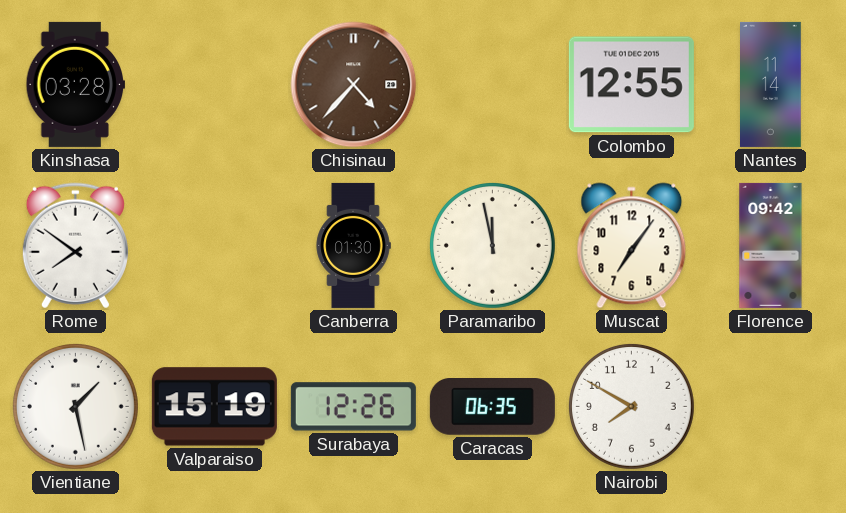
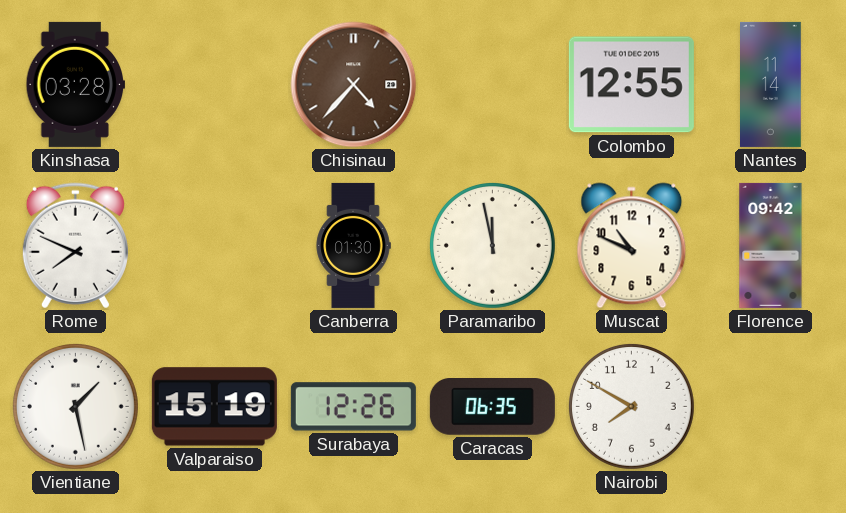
Rome: 7:51 -> 7:49
Muscat: 7:06 -> 10:49
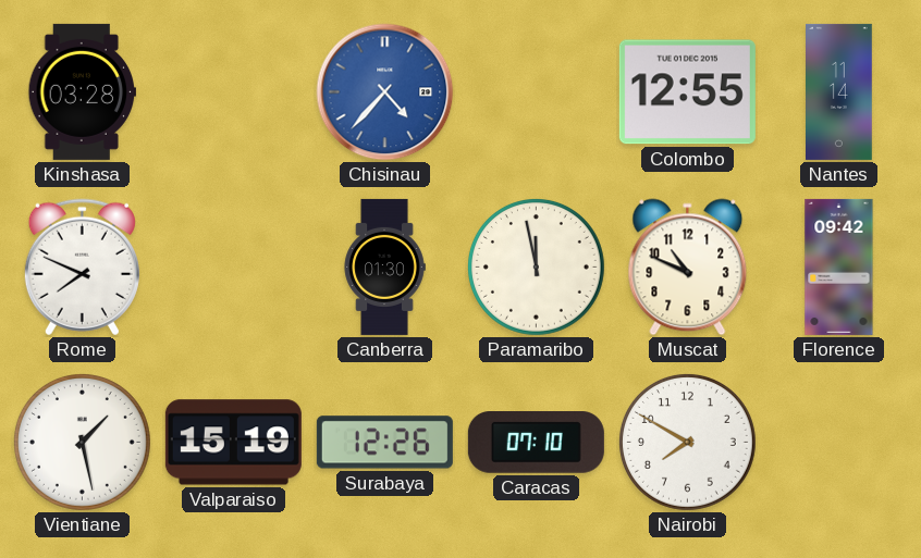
Chisinau dial: brown -> blue
Caracas: 06:35 -> 07:10
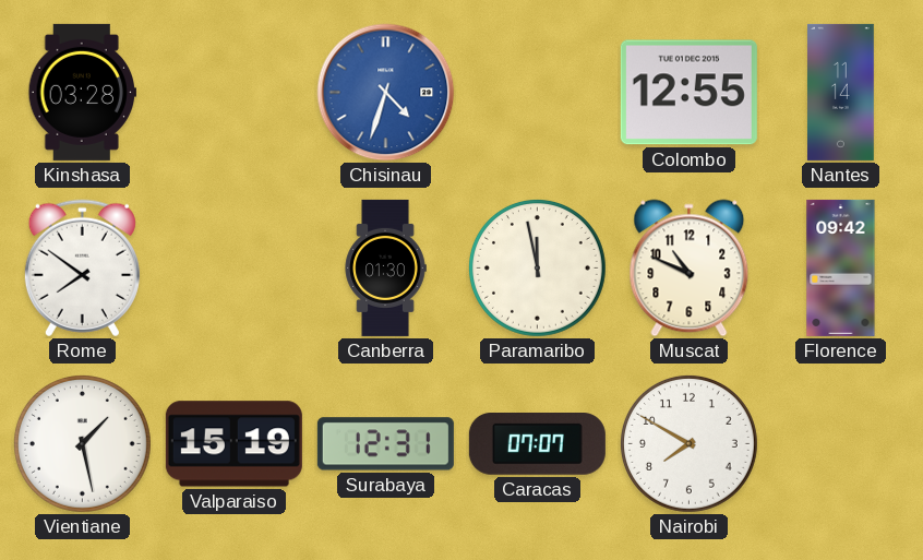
Chisinau: 4:37 -> 4:33
Rome: 7:49 -> 7:51
Surabaya: 12:26 -> 12:31
Caracas: 07:10 -> 07:07
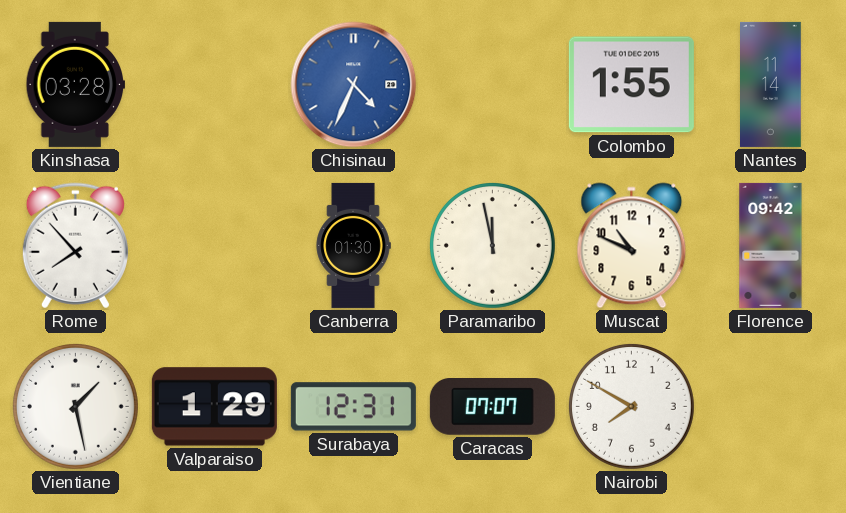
Chisinau: 4:33 -> 4:34
Colombo: 12:55 -> 1:55
Rome: 7:51 -> 7:53
Valparaiso: 15:19 -> 1:29
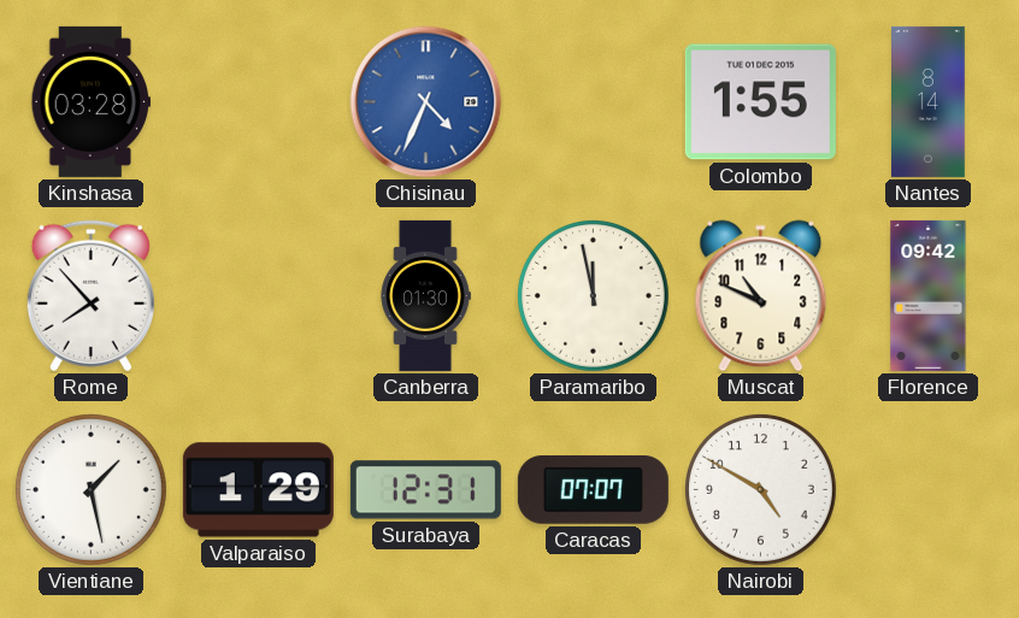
Nantes: 11:14 -> 8:14
Nairobi: 7:50 -> 4:50
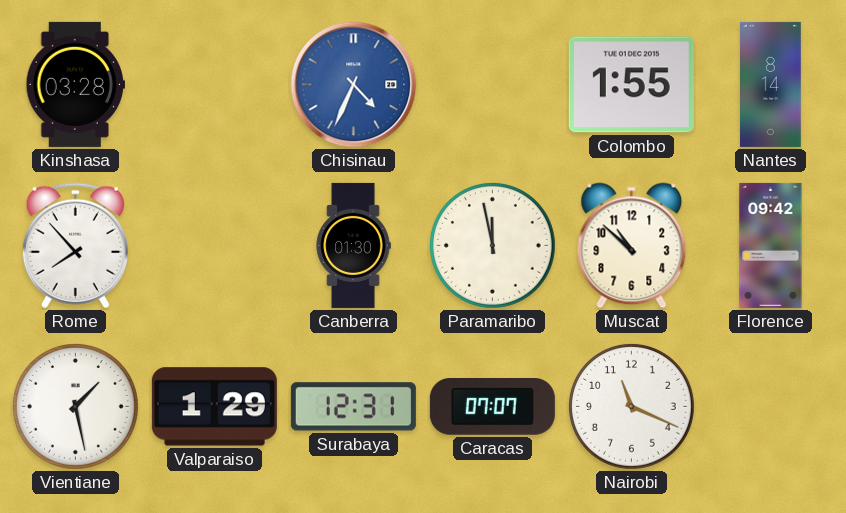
Muscat: 10:49 -> 10:52
Nairobi: 4:50 -> 11:19
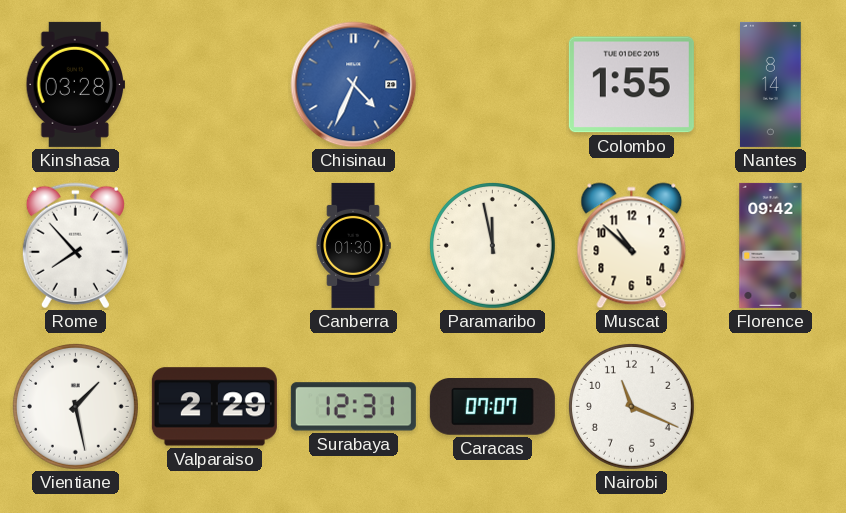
Valparaiso: 1:29 -> 2:29
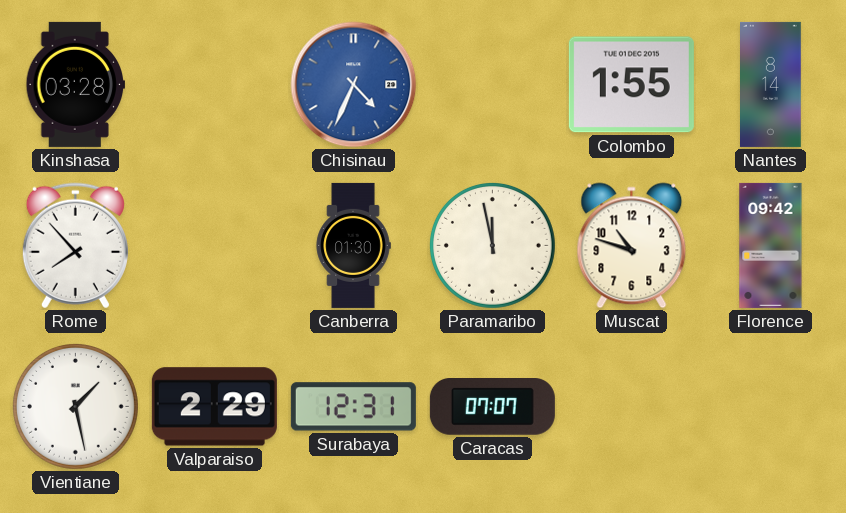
Muscat: 10:52 -> 10:48
Nairobi: 11:19 -> none
